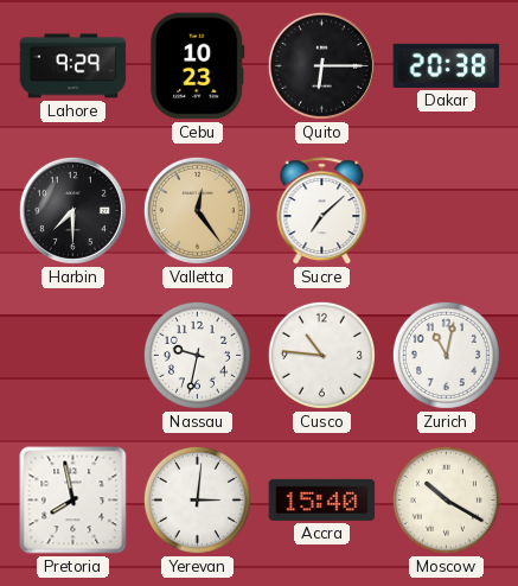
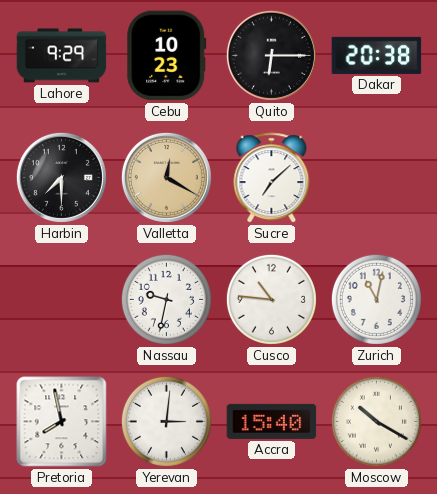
Valletta: 12:24 -> 12:20
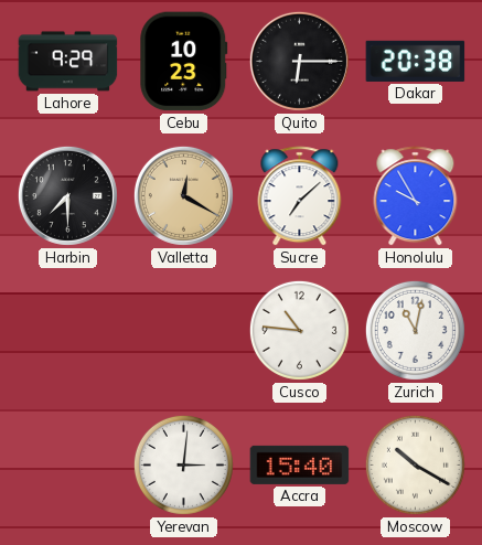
Honolulu: none -> 9:55
Nassau: 9:32 -> none
Pretoria: 7:58 -> none
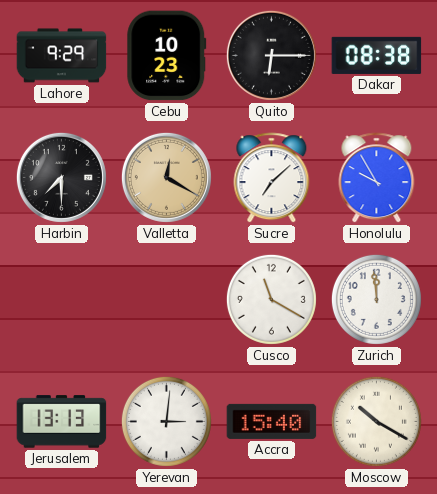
Dakar: 20:38 -> 08:38
Cusco: 10:46 -> 11:20
Zurich: 11:02 -> 11:59
Jerusalem: none -> 13:13
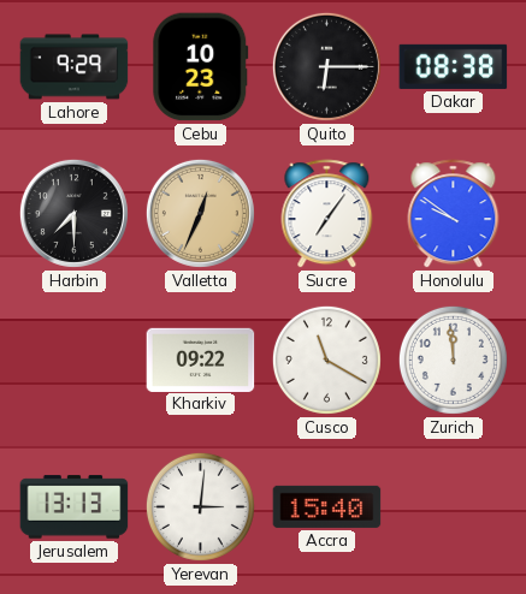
Valletta: 12:20 -> 12:34
Sucre: 7:08 -> 7:06
Honolulu: 9:55 -> 9:51
Kharkiv: none -> 09:22
Moscow: 10:20 -> none
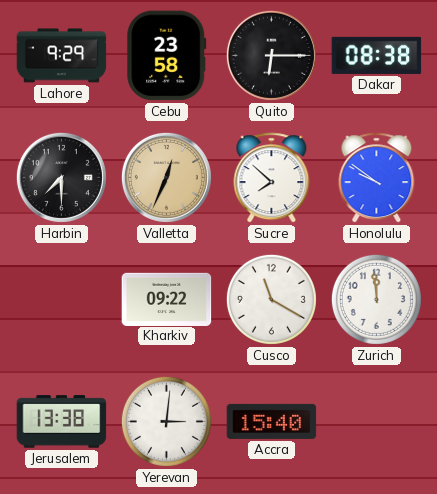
Cebu: 10:23 -> 23:58
Sucre: 7:06 -> 7:52
Jerusalem: 13:13 -> 13:38
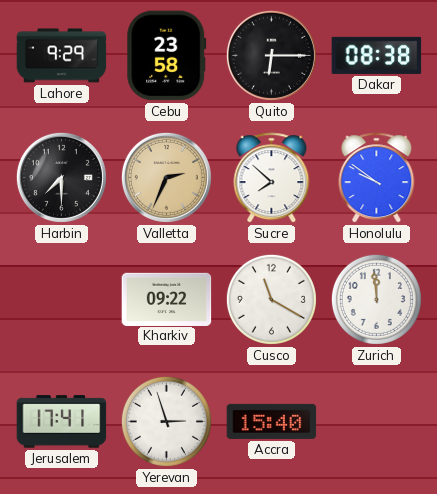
Valletta: 12:34 -> 2:34
Jerusalem: 13:38 -> 17:41
Yerevan: 3:01 -> 2:57
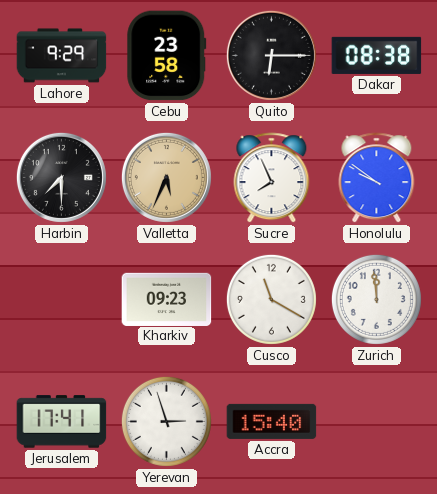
Valletta: 2:34 -> 5:34
Sucre: 7:52 -> 7:56
Kharkiv: 09:22 -> 09:23
